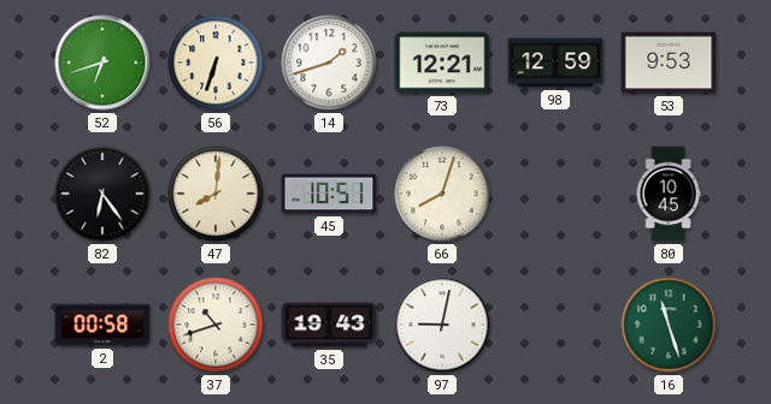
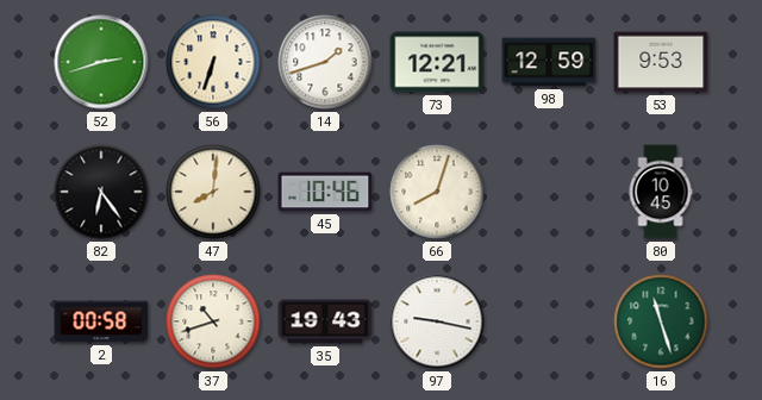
52: 6:42 -> 2:42
45: 10:51 -> 10:46
97: 9:02 -> 9:17
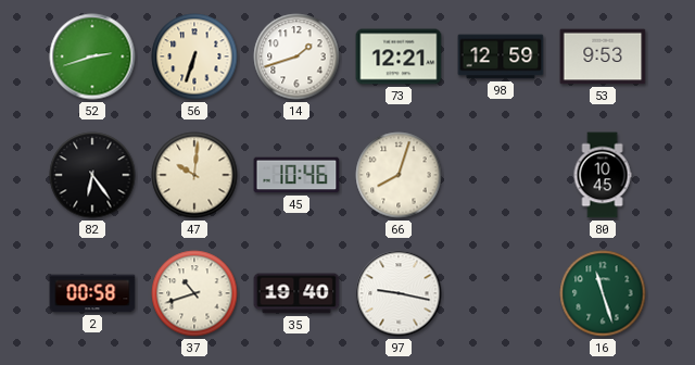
47: 8:01 -> 10:01
35: 19:43 -> 19:40
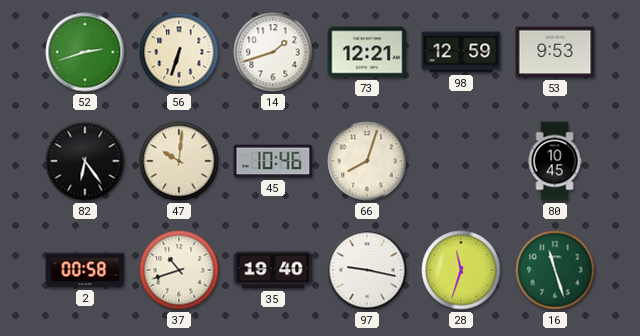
28: none -> 11:33
